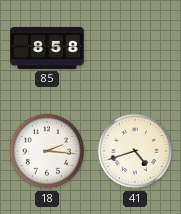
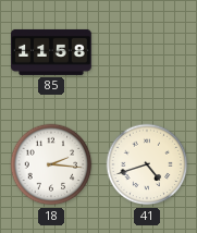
85: 8:58 -> 11:58
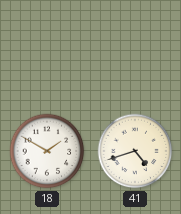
85: 11:58 -> none
18: 2:16 -> 1:50
